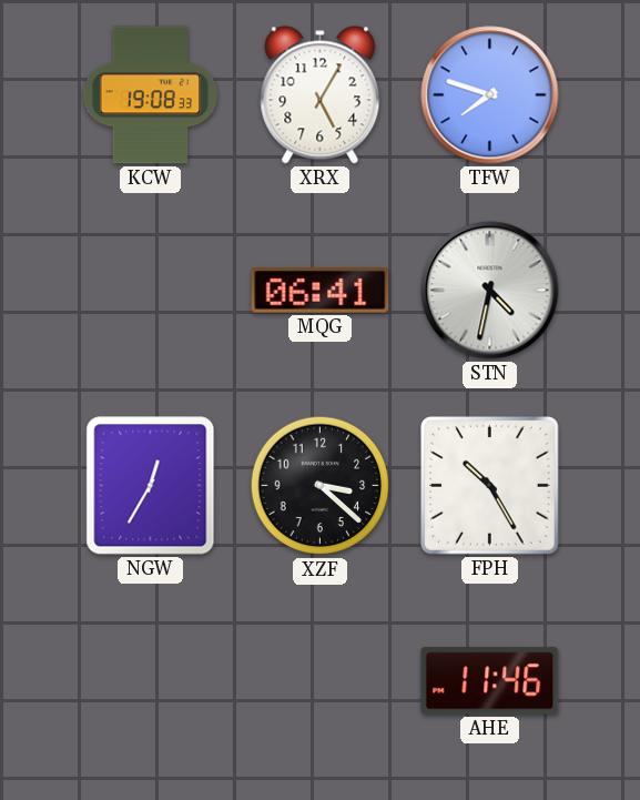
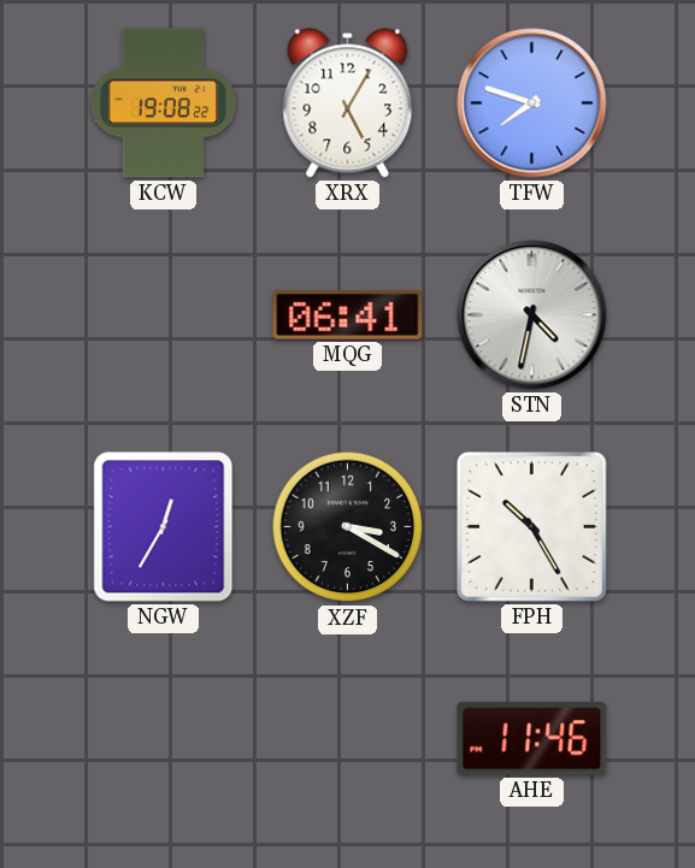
KCW: 19:08:33 -> 19:08:22
XZF: 3:22 -> 3:20
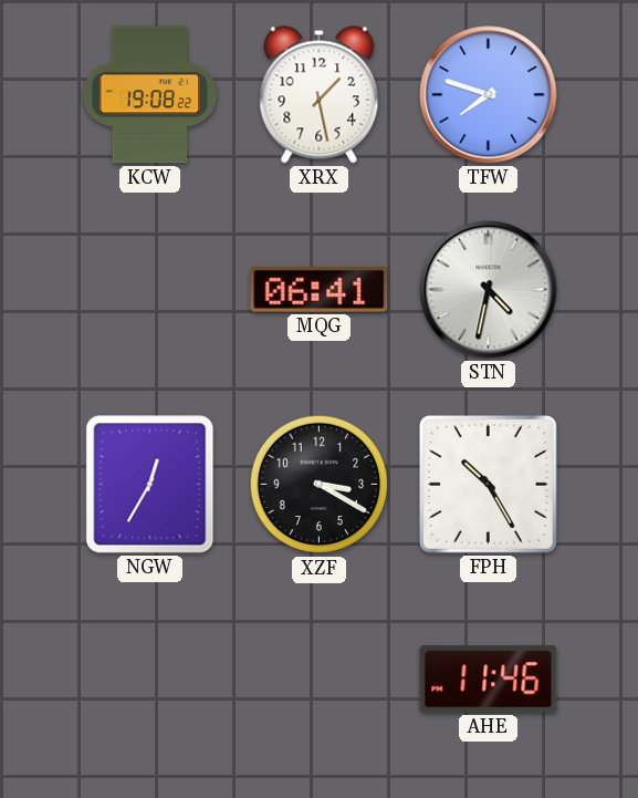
XRX: 5:05 -> 1:28
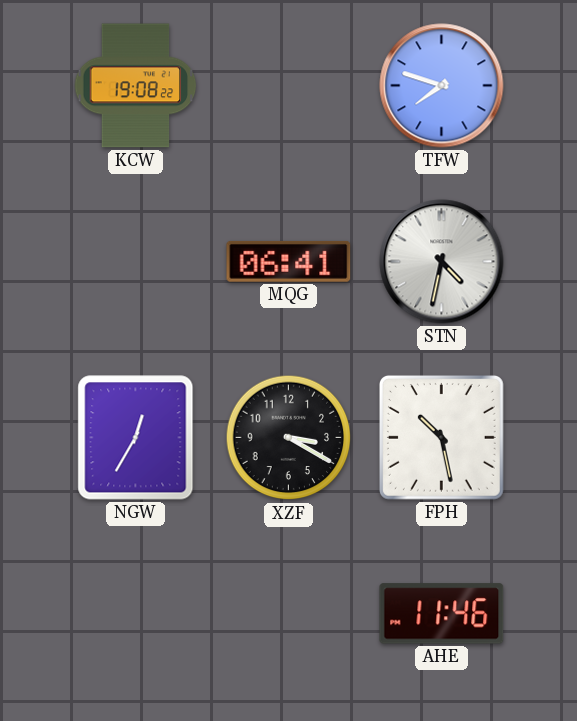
XRX: 1:28 -> none
FPH: 10:25 -> 10:28
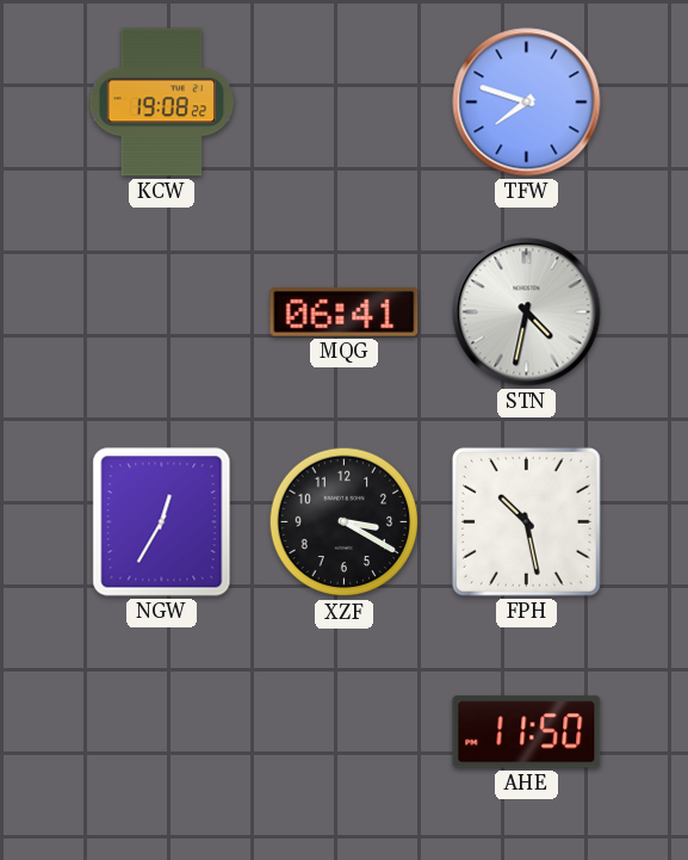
AHE: 11:46 -> 11:50
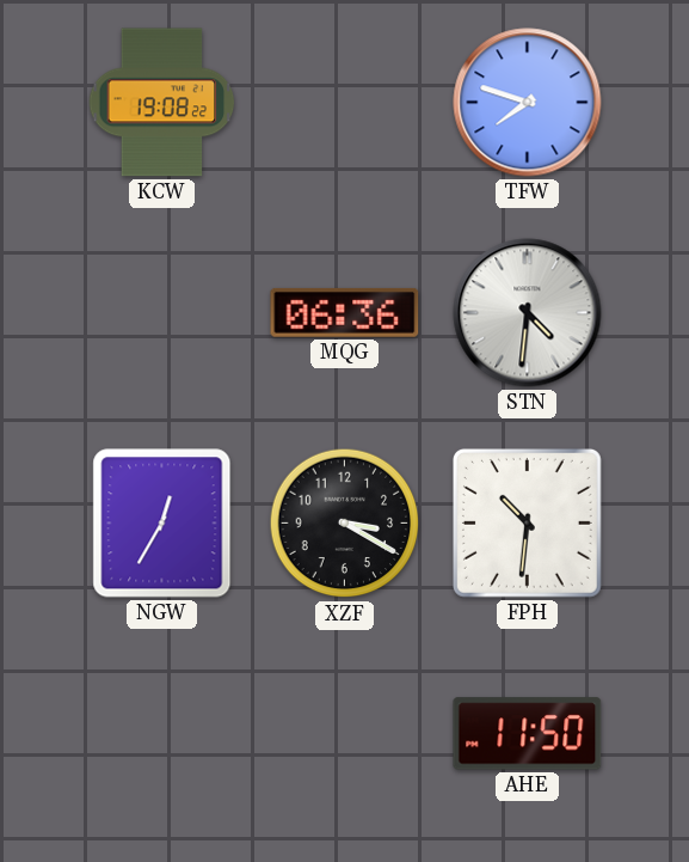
MQG: 06:41 -> 06:36
STN: 4:32 -> 4:31
FPH: 10:28 -> 10:31
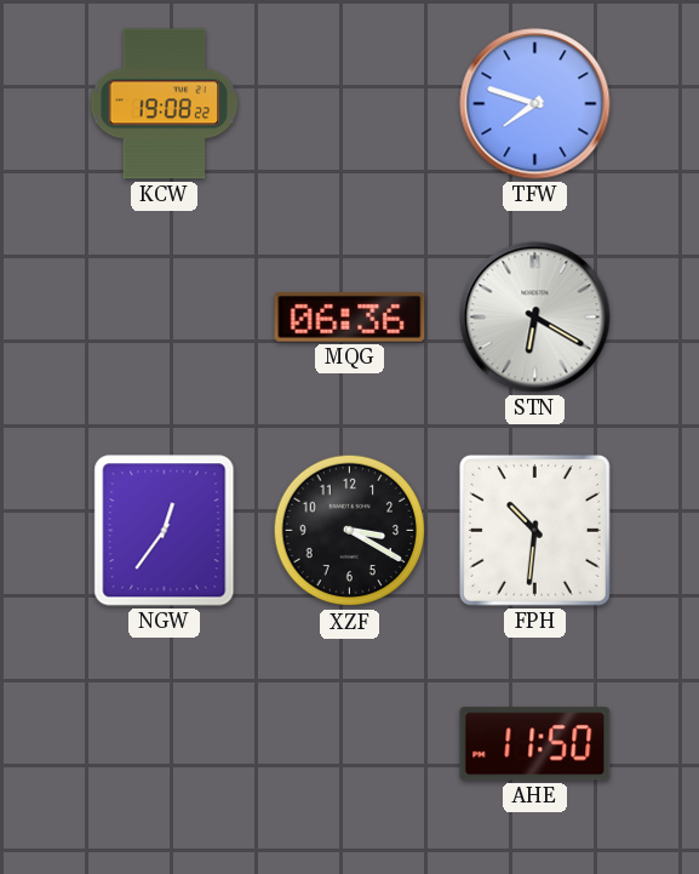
STN: 4:31 -> 6:20
NGW: 12:35 -> 12:36
